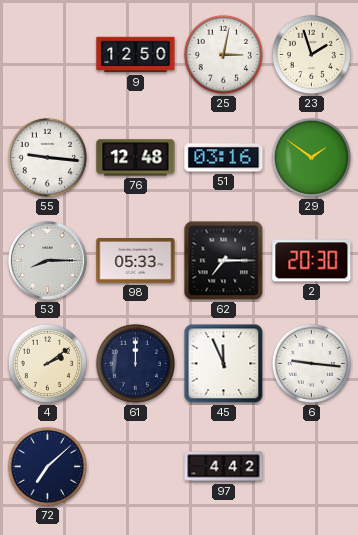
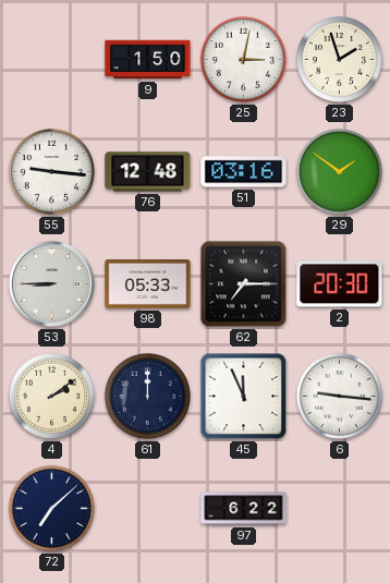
9: 12:50 -> 1:50
53: 8:15 -> 8:45
97: 4:42 -> 6:22
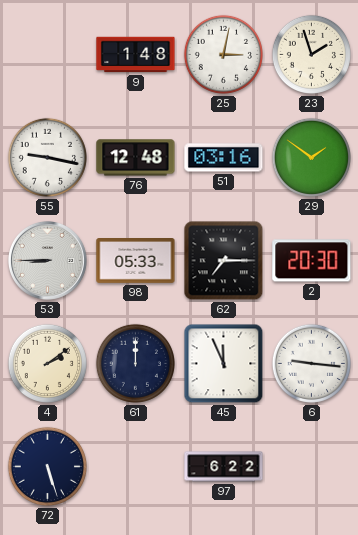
9: 1:50 -> 1:48
55: 9:16 -> 9:17
72: 7:08 -> 5:27
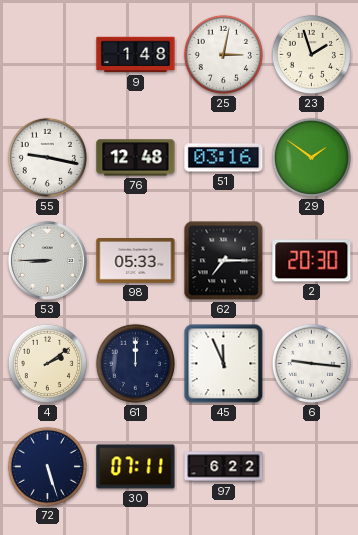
30: none -> 07:11
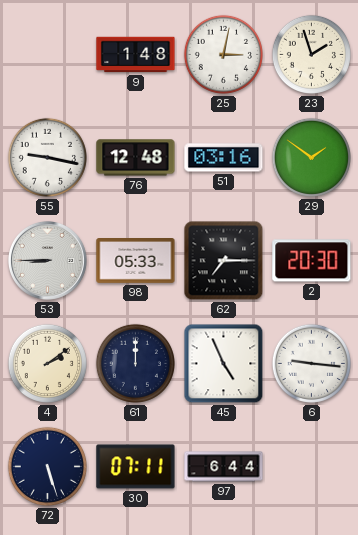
45: 11:56 -> 4:56
97: 6:22 -> 6:44
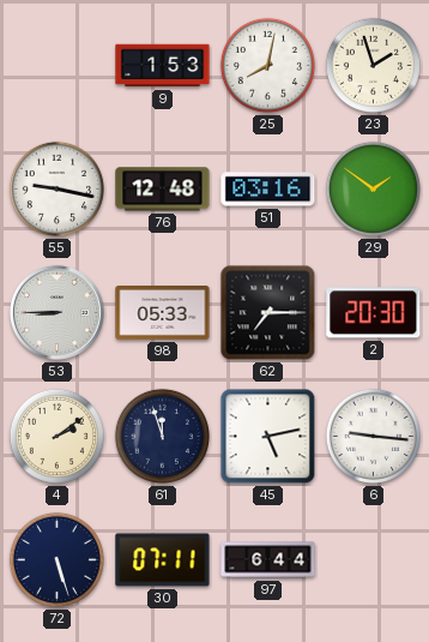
9: 1:48 -> 1:53
25: 3:02 -> 8:02
61: 12:00 -> 11:57
45: 4:56 -> 5:13
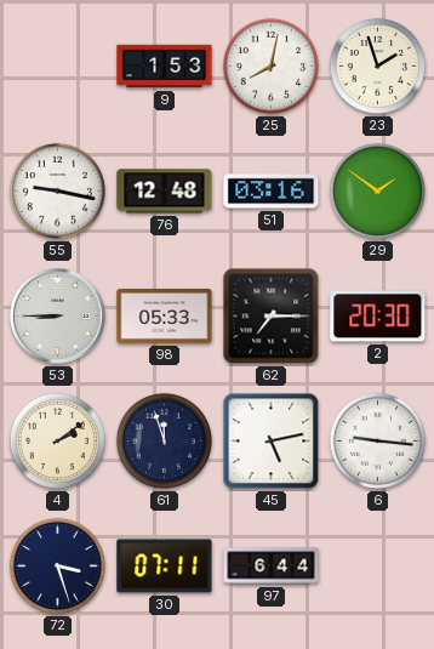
72: 5:27 -> 3:27
